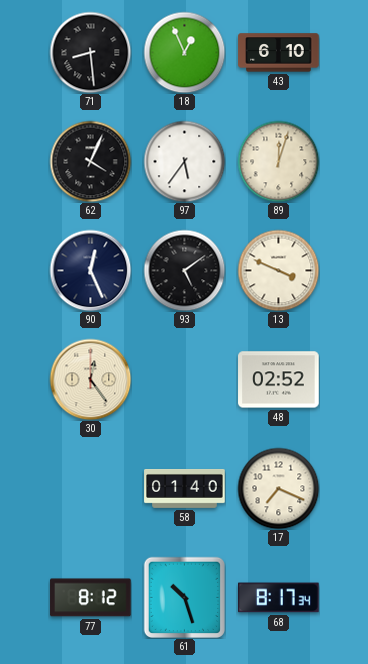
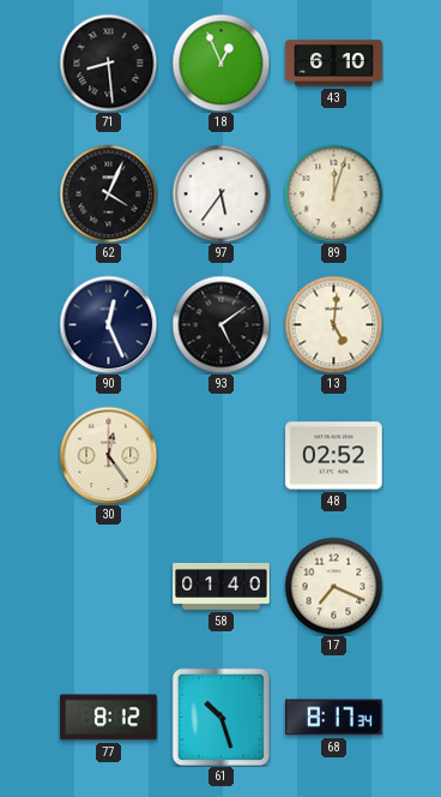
13: 3:49 -> 5:01
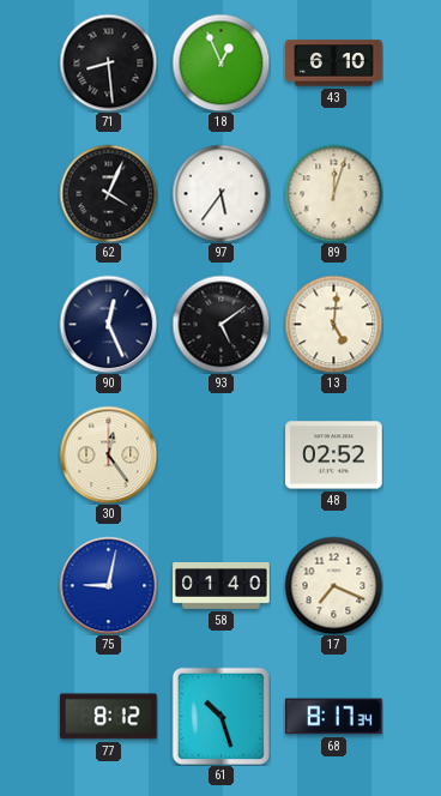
75: none -> 9:02
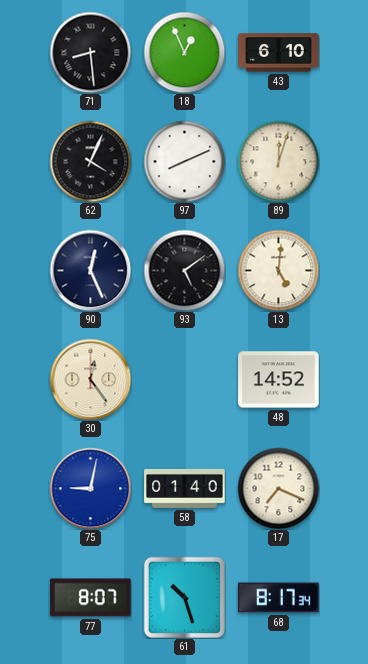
97: 5:36 -> 8:11
48: 02:52 -> 14:52
77: 8:12 -> 8:07
